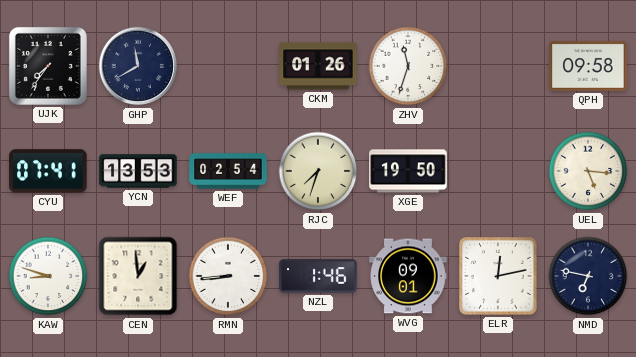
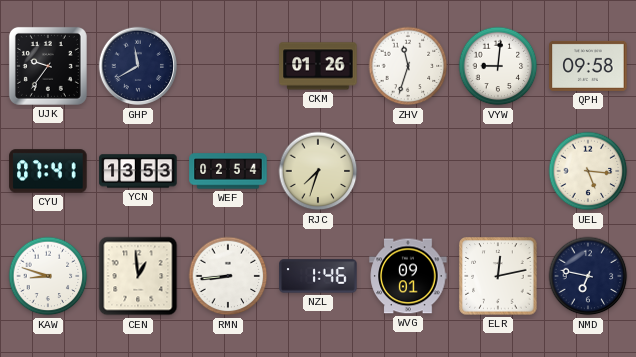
UJK: 7:36 -> 9:36
VYW: none -> 9:01
XGE: 19:50 -> none
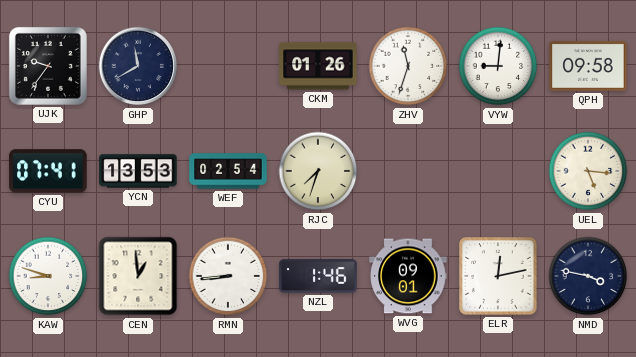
NMD: 6:47 -> 3:47
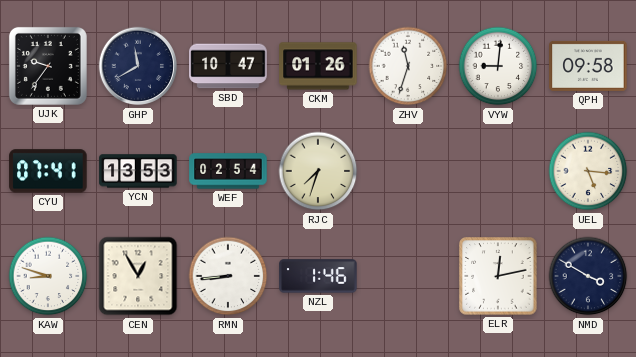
SBD: none -> 10:47
CEN: 12:59 -> 12:55
WVG: 09:01 -> none
NMD: 3:47 -> 3:50
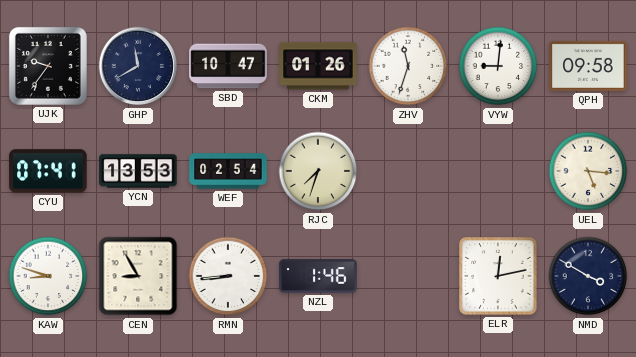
CEN: 12:55 -> 8:55
